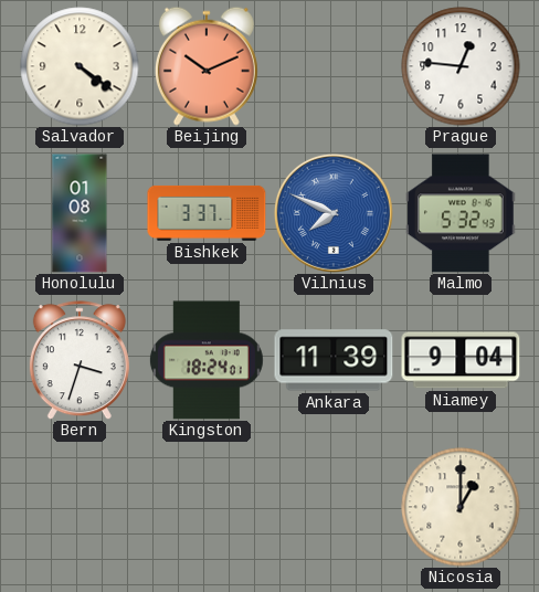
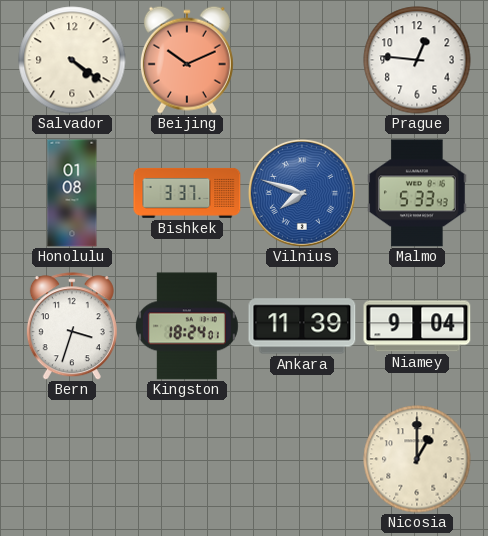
Vilnius: 7:49 -> 7:48
Malmo: 5:32 -> 5:33
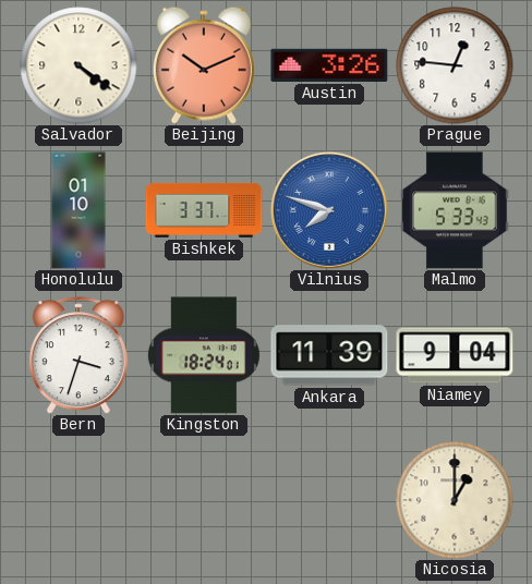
Austin: none -> 3:26
Honolulu: 01:08 -> 01:10
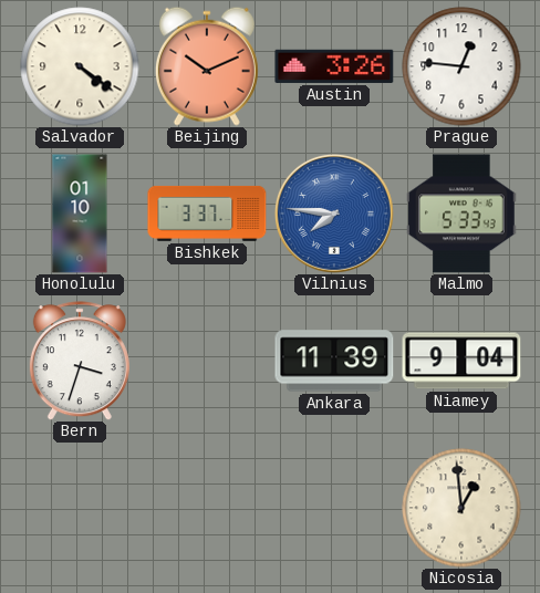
Vilnius: 7:48 -> 7:46
Kingston: 18:24 -> none
Nicosia: 1:00 -> 12:59
